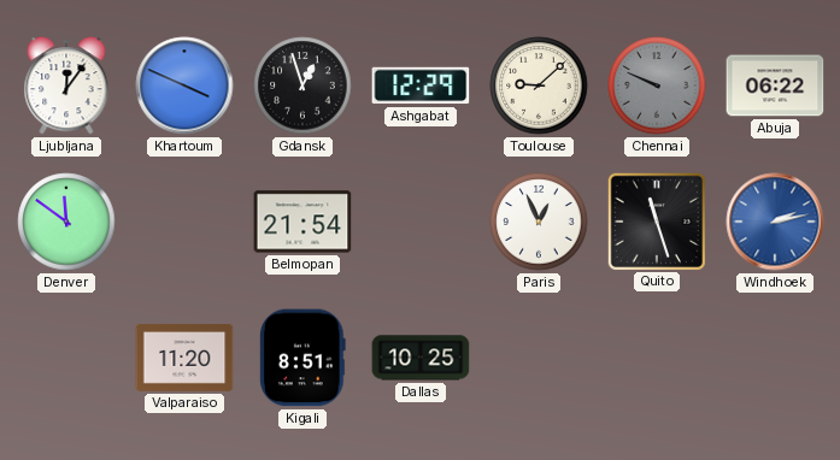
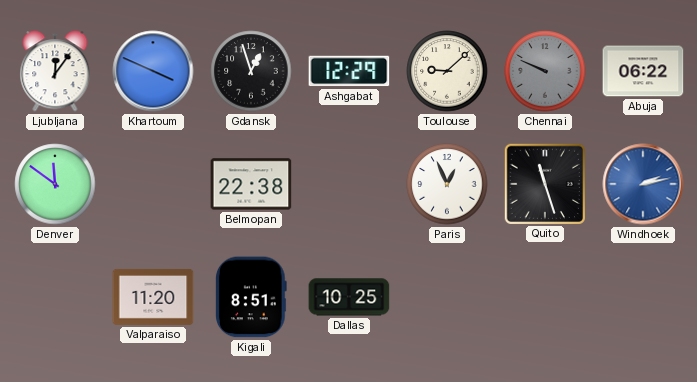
Belmopan: 21:54 -> 22:38
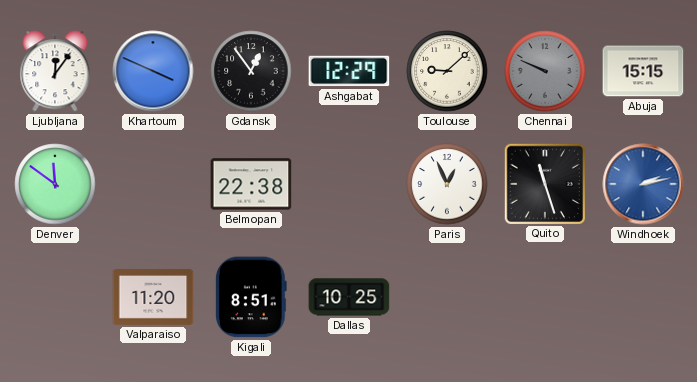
Gdansk: 12:57 -> 12:54
Abuja: 06:22 -> 15:15
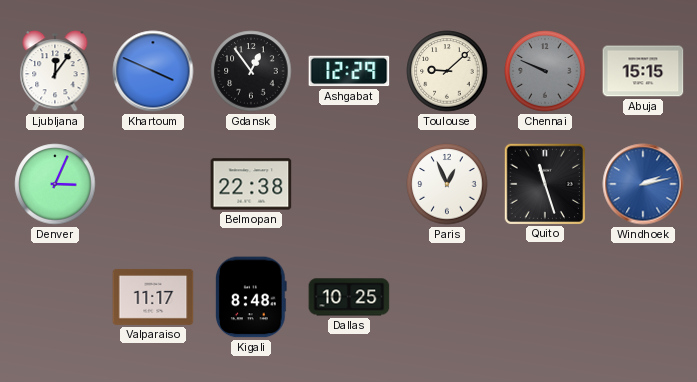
Denver: 11:51 -> 3:04
Valparaiso: 11:20 -> 11:17
Kigali: 8:51 -> 8:48
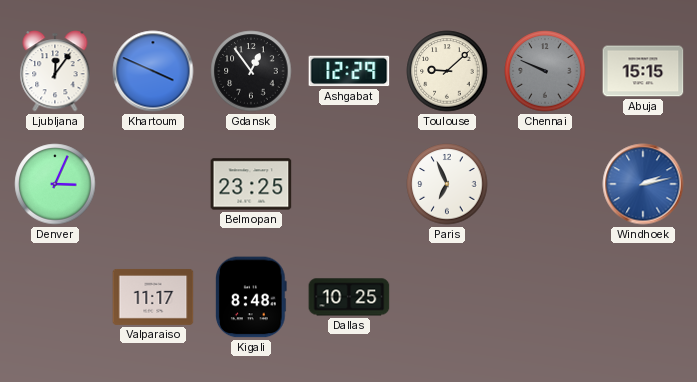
Belmopan: 22:38 -> 23:25
Paris: 12:56 -> 6:56
Quito: 11:27 -> none
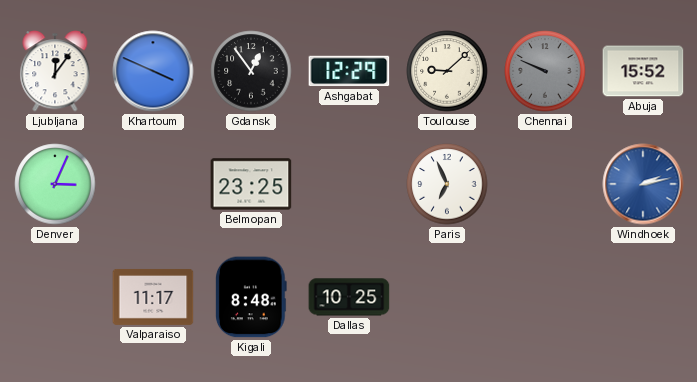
Abuja: 15:15 -> 15:52
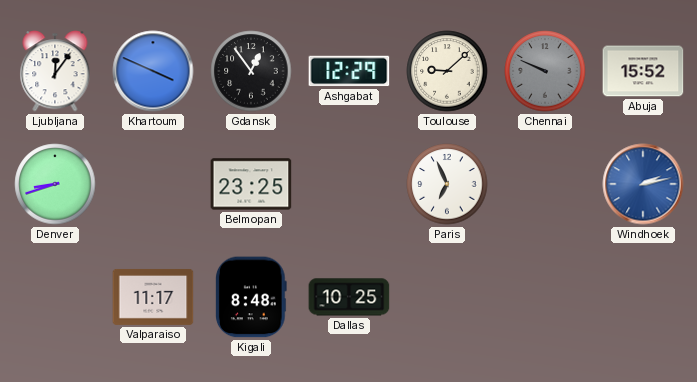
Denver: 3:04 -> 8:42
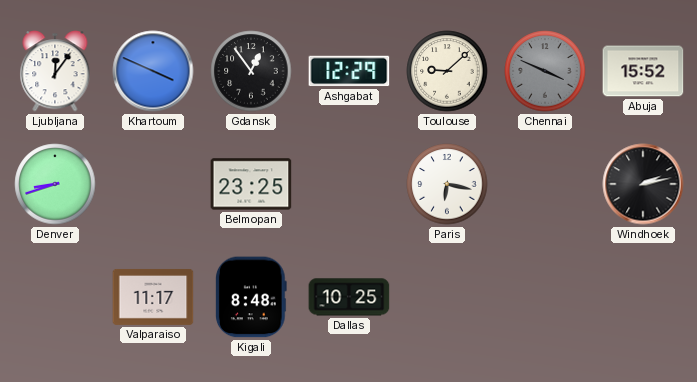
Chennai: 9:49 -> 3:49
Paris: 6:56 -> 6:17
Windhoek dial: blue -> black
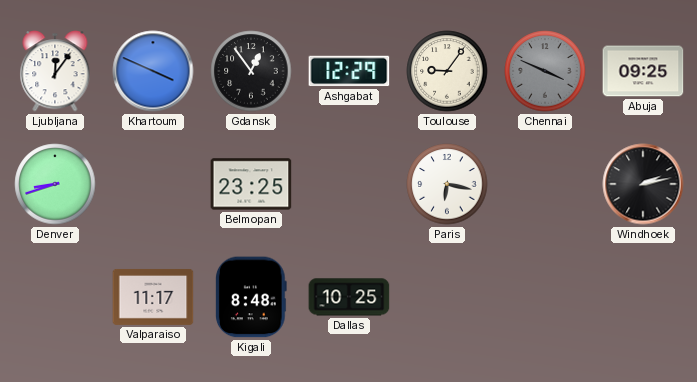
Toulouse: 9:08 -> 9:06
Abuja: 15:52 -> 09:25
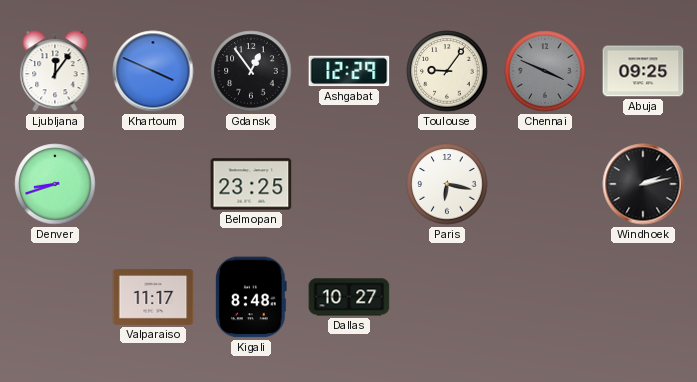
Dallas: 10:25 -> 10:27
